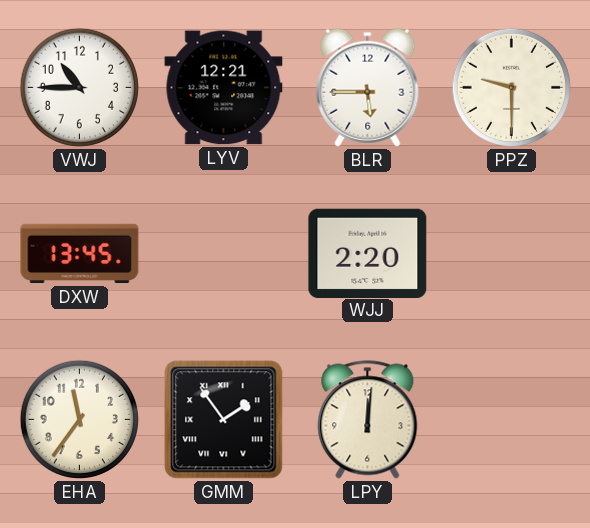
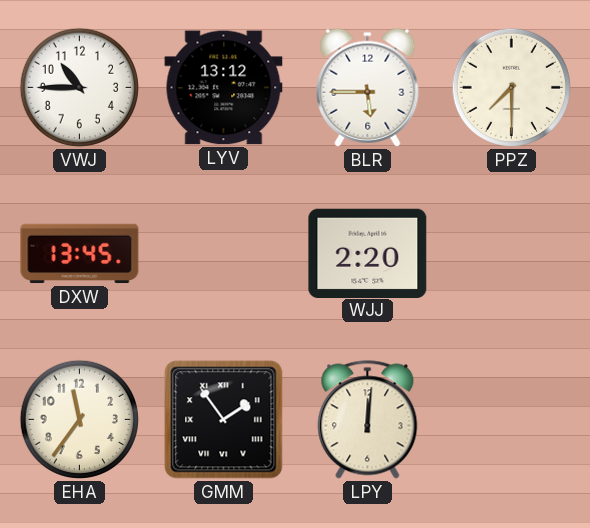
LYV: 12:21 -> 13:12
PPZ: 9:30 -> 7:30
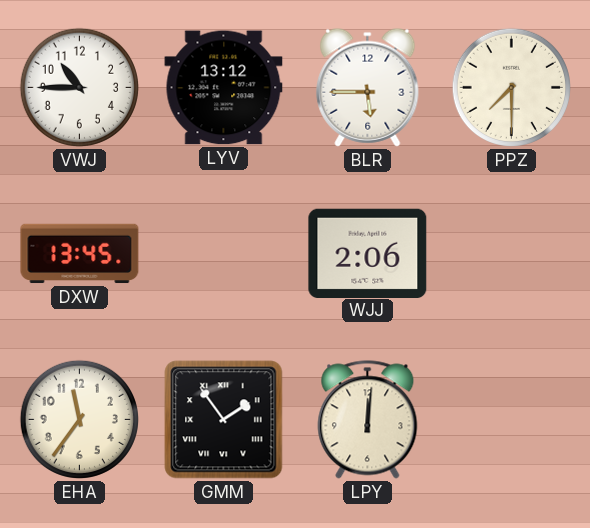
WJJ: 2:20 -> 2:06
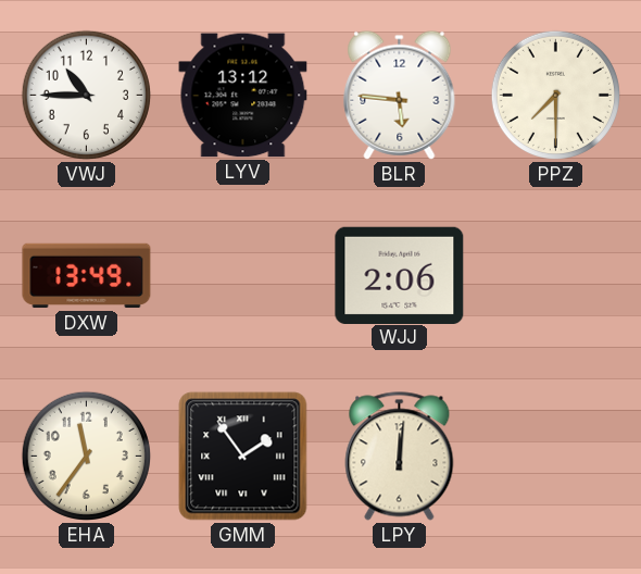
BLR: 5:45 -> 5:46
DXW: 13:45 -> 13:49
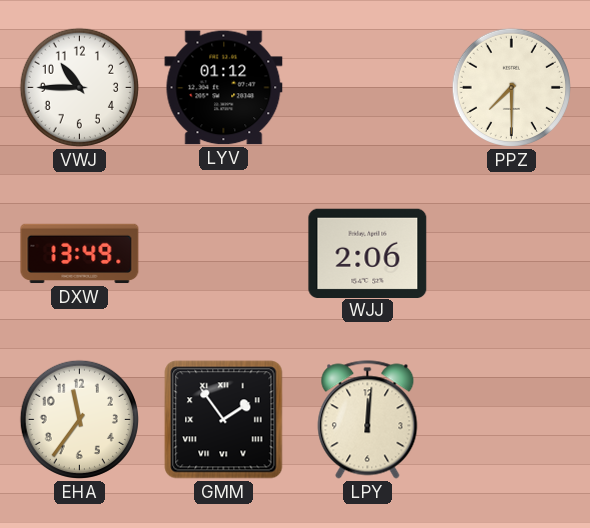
LYV: 13:12 -> 01:12
BLR: 5:46 -> none
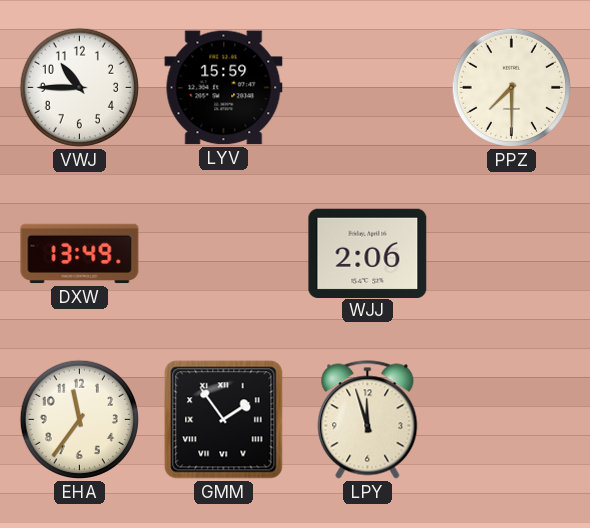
LYV: 01:12 -> 15:59
LPY: 12:01 -> 11:57
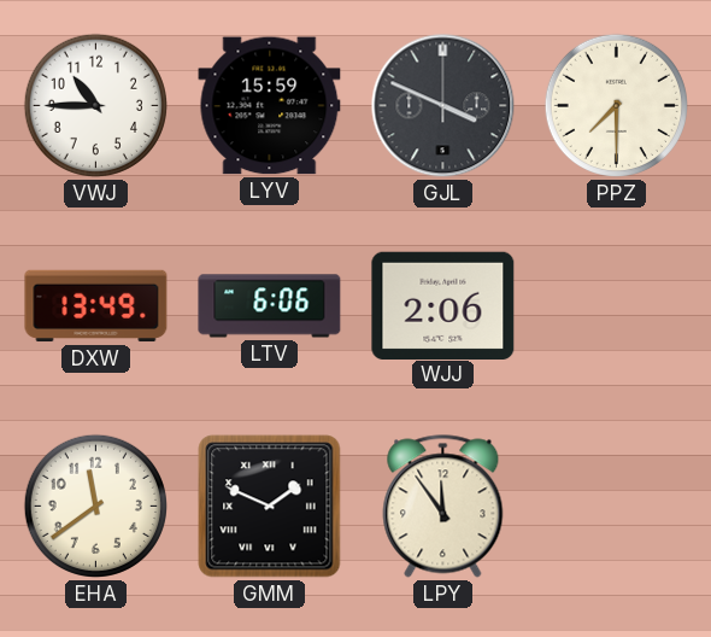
GJL: none -> 3:49
LTV: none -> 6:06
EHA: 11:36 -> 11:39
GMM: 1:54 -> 1:49
LPY: 11:57 -> 11:54
